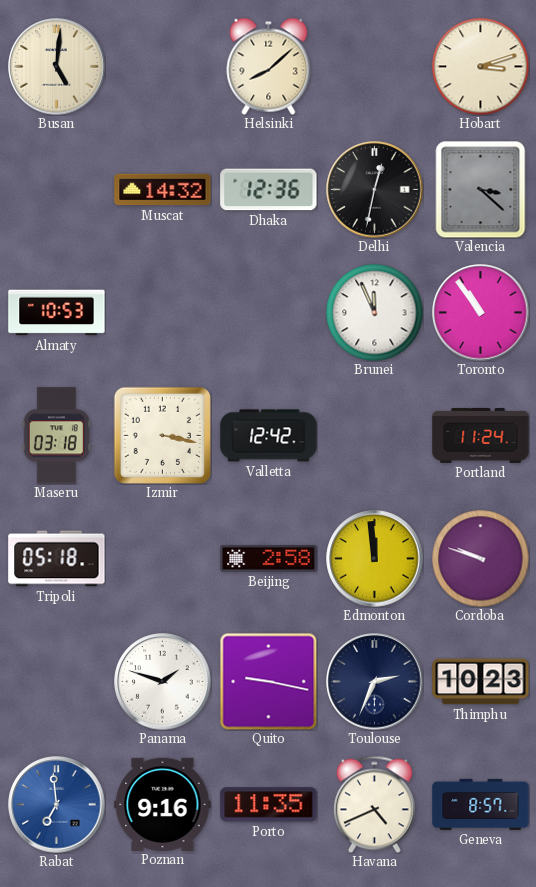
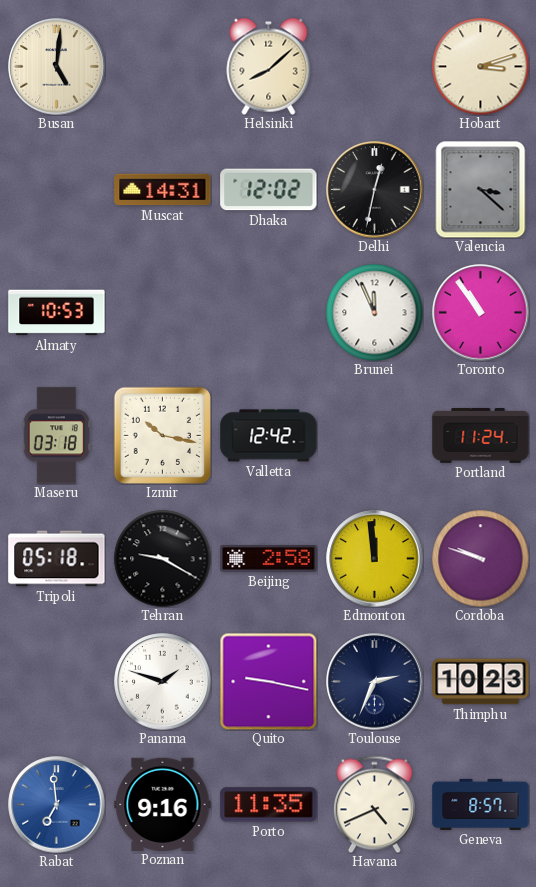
Muscat: 14:32 -> 14:31
Dhaka: 12:36 -> 12:02
Izmir: 3:17 -> 10:17
Tehran: none -> 9:20
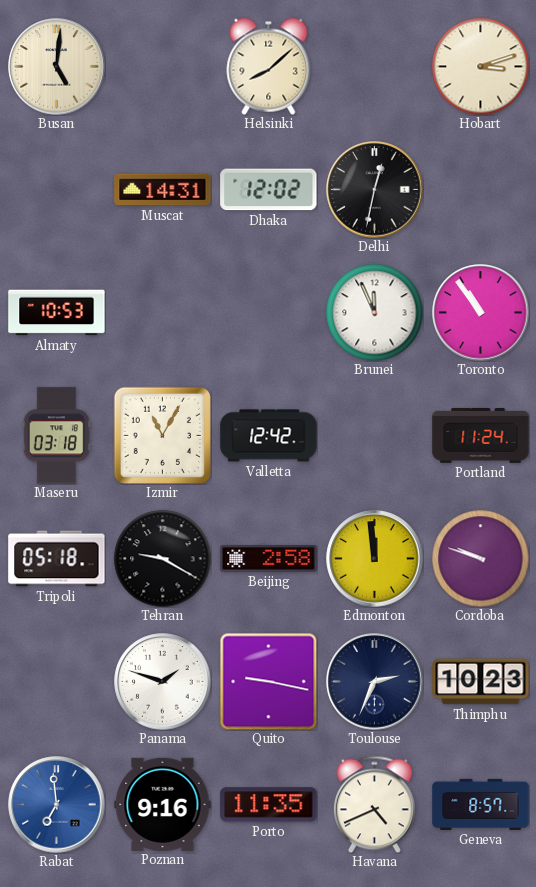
Valencia: 3:22 -> none
Izmir: 10:17 -> 11:05
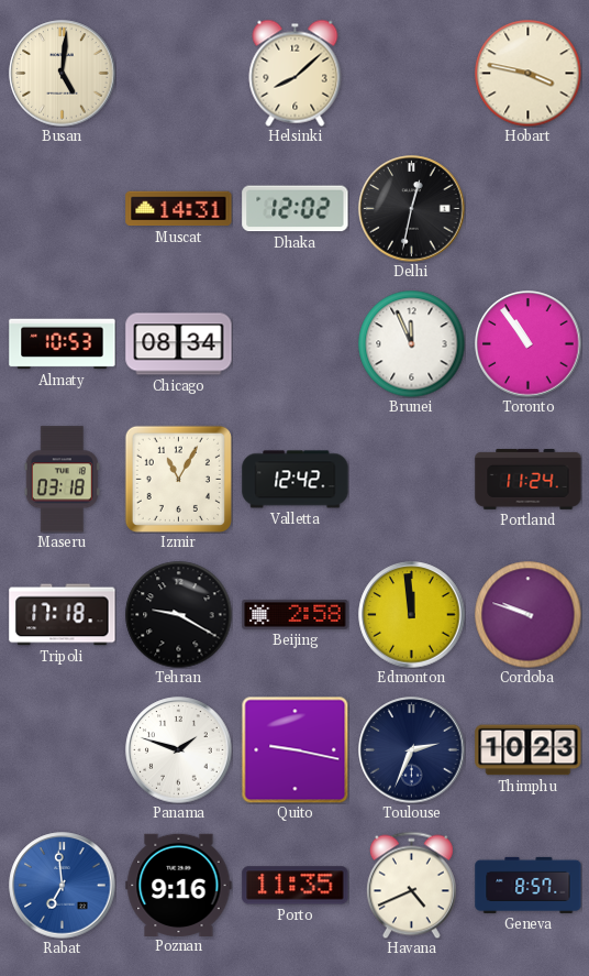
Hobart: 3:12 -> 3:47
Chicago: none -> 08:34
Tripoli: 05:18 -> 17:18
